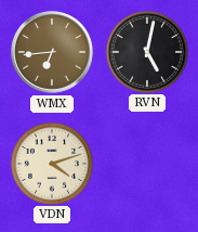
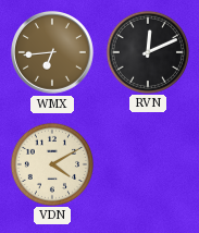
RVN: 5:02 -> 12:11
VDN: 4:12 -> 4:10
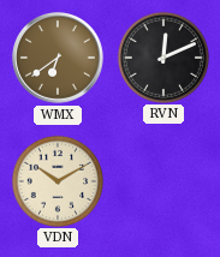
WMX: 6:44 -> 6:39
VDN: 4:10 -> 10:10
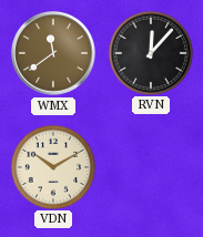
WMX: 6:39 -> 11:39
RVN: 12:11 -> 12:07
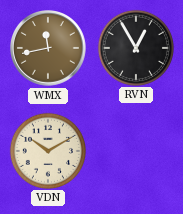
WMX: 11:39 -> 11:43
RVN: 12:07 -> 12:55
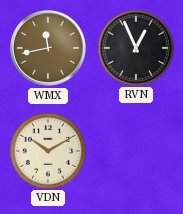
RVN: 12:55 -> 12:56
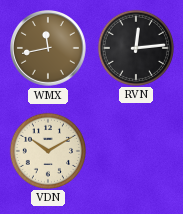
RVN: 12:56 -> 12:14
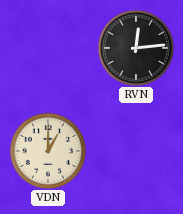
WMX: 11:43 -> none
VDN: 10:10 -> 1:00
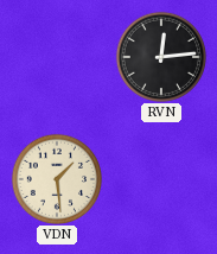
VDN: 1:00 -> 1:29
